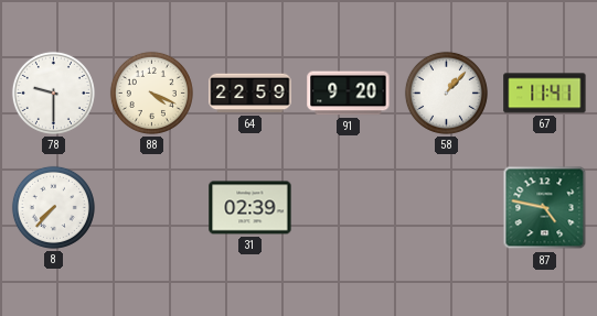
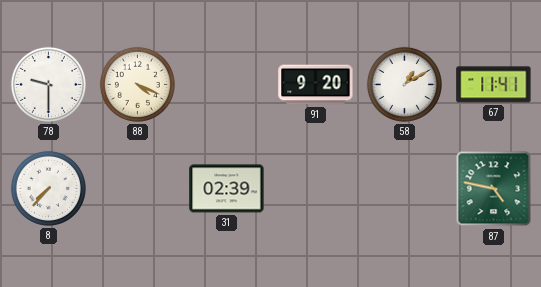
64: 22:59 -> none
58: 1:07 -> 1:10
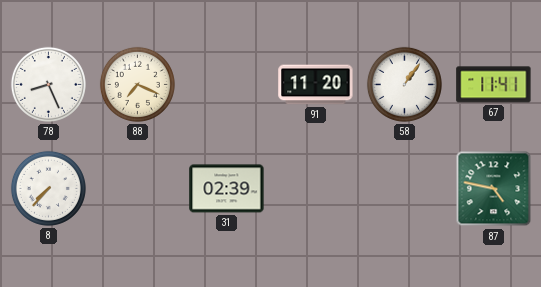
78: 9:30 -> 8:26
88: 4:19 -> 7:19
91: 9:20 -> 11:20
58: 1:10 -> 1:06
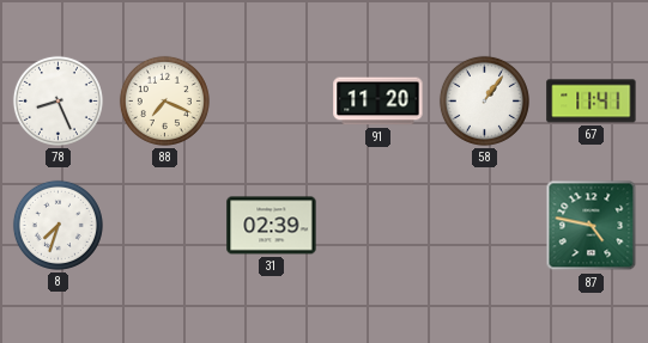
8: 7:37 -> 7:33
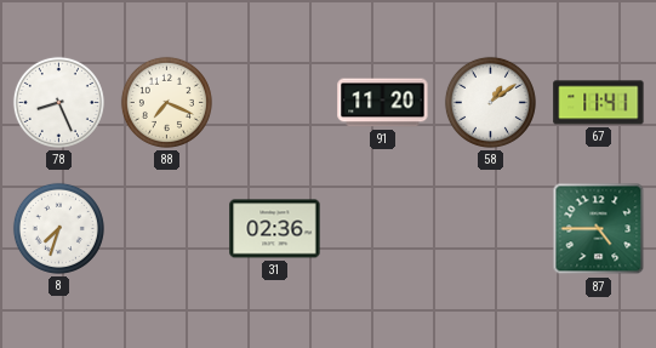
58: 1:06 -> 1:09
31: 02:39 -> 02:36
87: 4:47 -> 4:45
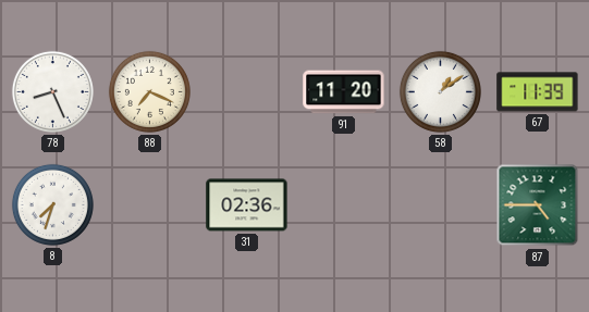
67: 11:41 -> 11:39
